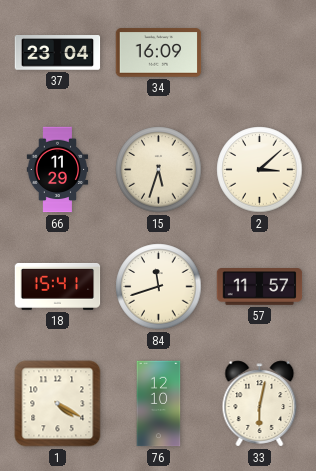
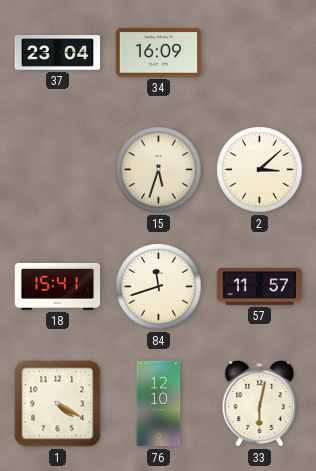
66: 11:29 -> none
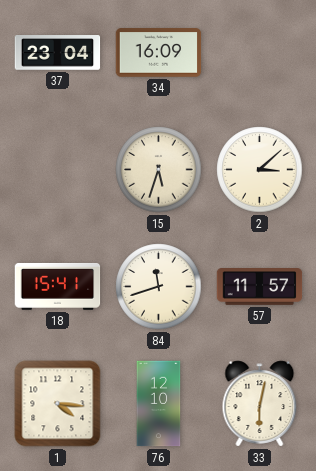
1: 4:20 -> 4:16
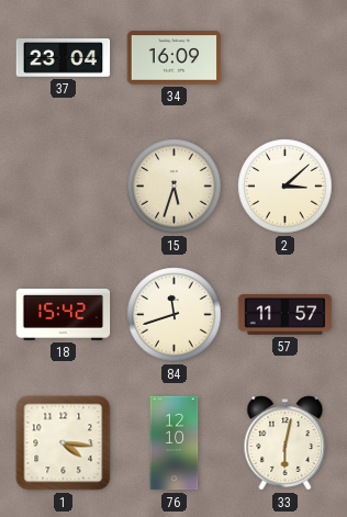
18: 15:41 -> 15:42
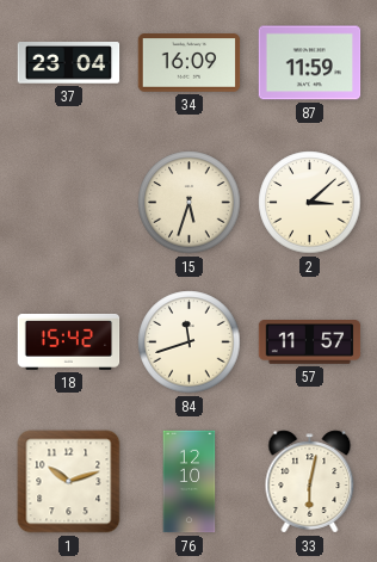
87: none -> 11:59
1: 4:16 -> 10:12
